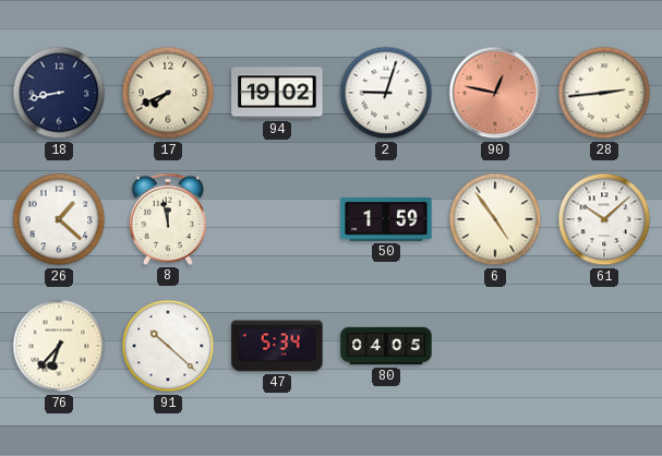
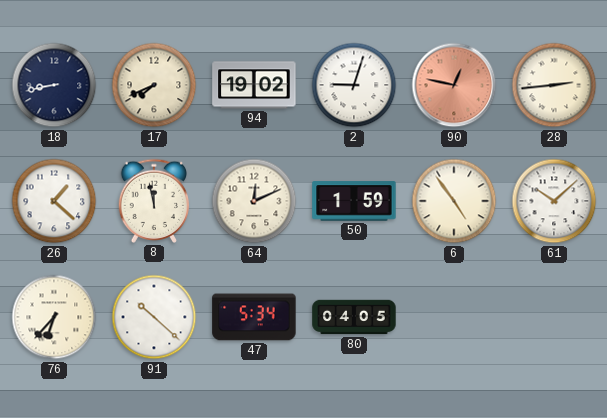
64: none -> 12:11
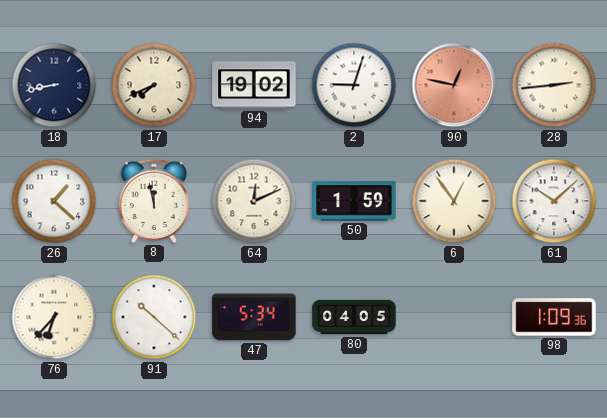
6: 4:54 -> 12:54
98: none -> 1:09
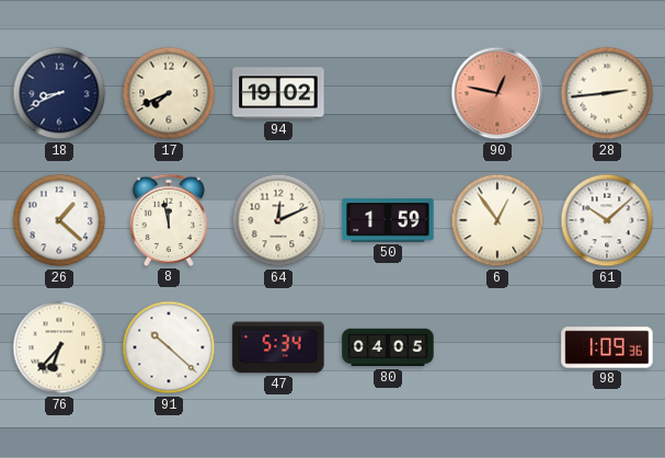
18: 8:43 -> 8:41
2: 9:03 -> none
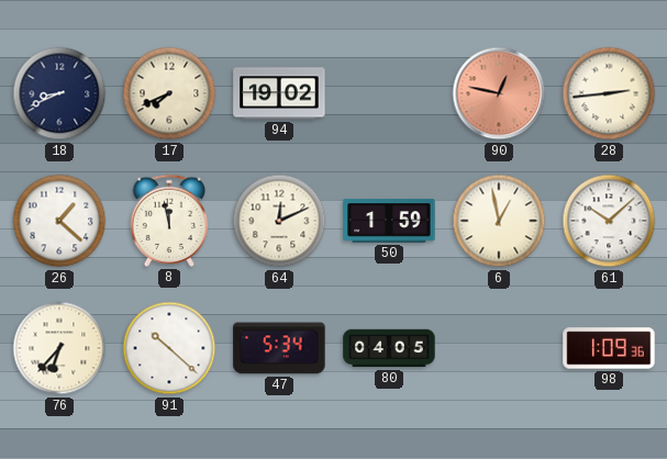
6: 12:54 -> 12:58
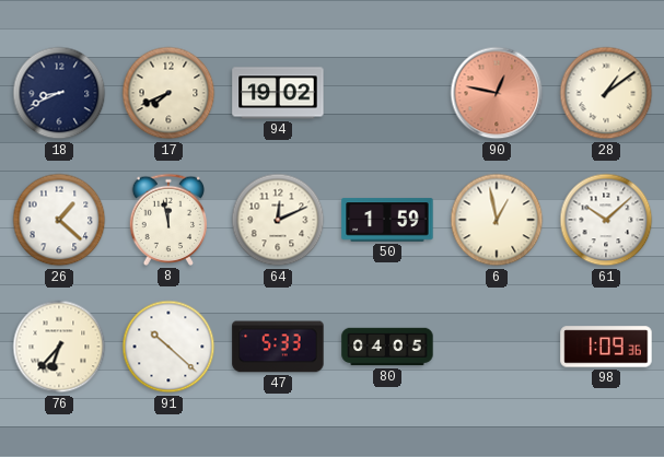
28: 2:44 -> 1:09
47: 5:34 -> 5:33
